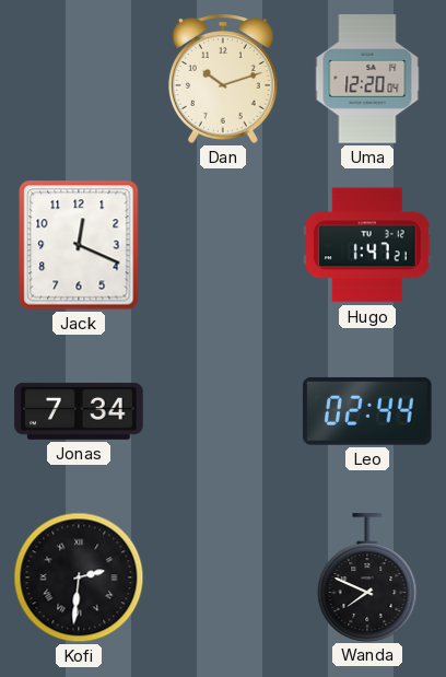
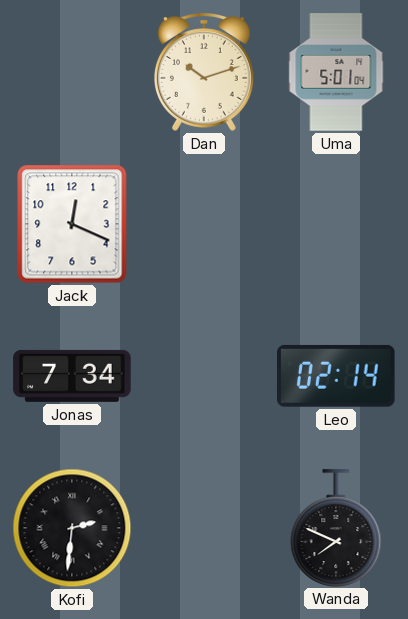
Uma: 12:20 -> 5:01
Hugo: 1:47 -> none
Leo: 02:44 -> 02:14
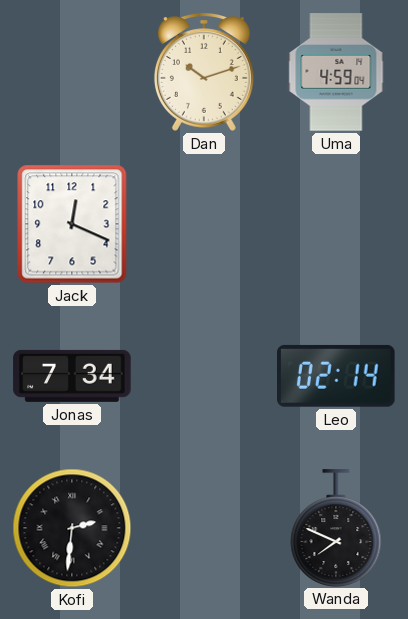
Uma: 5:01 -> 4:59
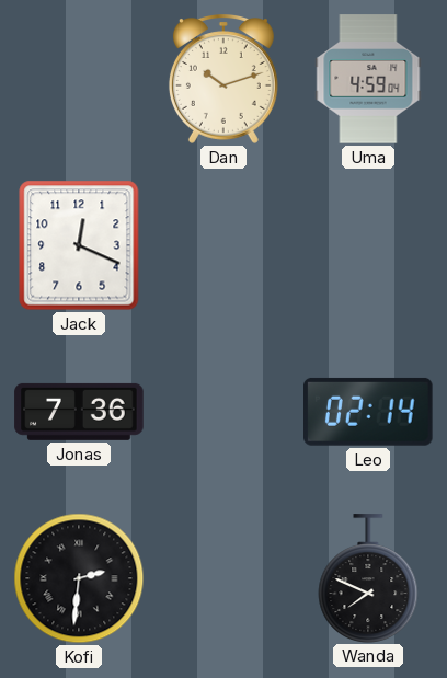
Jonas: 7:34 -> 7:36
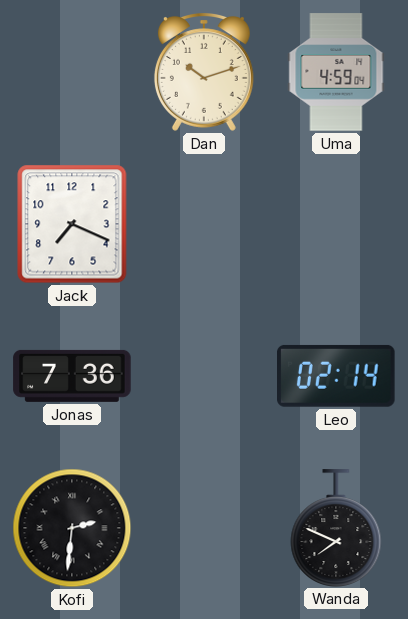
Jack: 12:19 -> 7:19
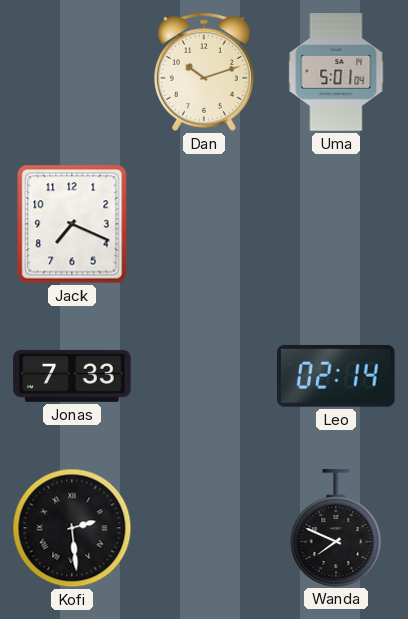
Uma: 4:59 -> 5:01
Jonas: 7:36 -> 7:33
Kofi: 2:31 -> 2:29
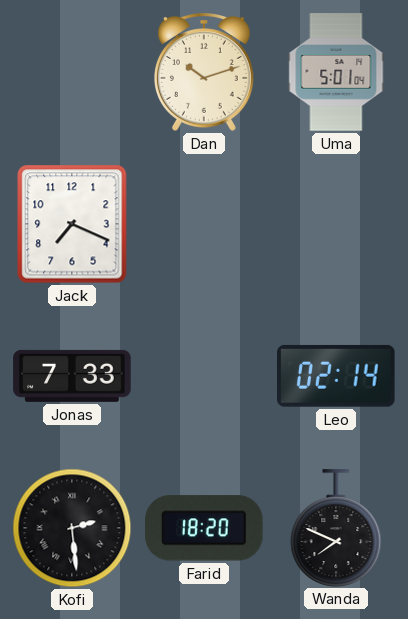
Farid: none -> 18:20
